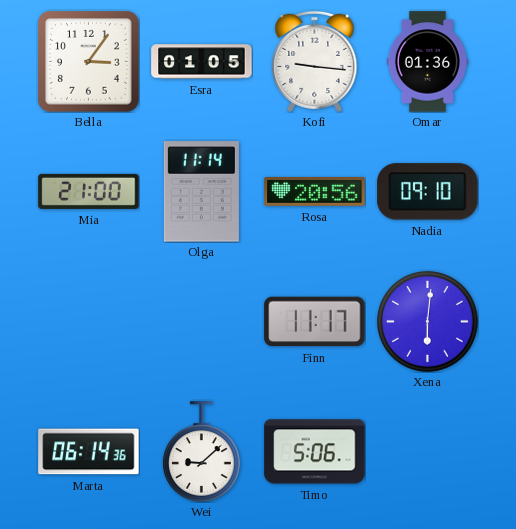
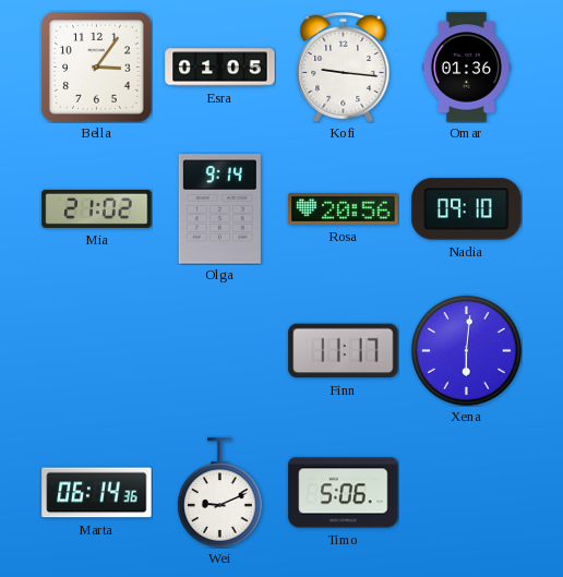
Mia: 21:00 -> 21:02
Olga: 11:14 -> 9:14
Wei: 9:08 -> 9:11
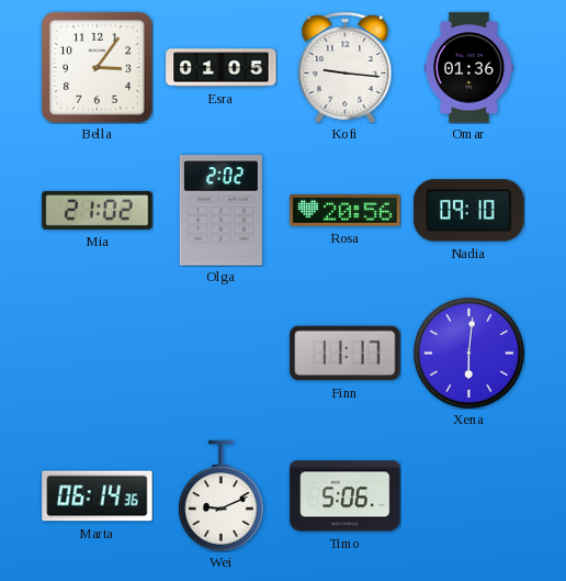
Olga: 9:14 -> 2:02
